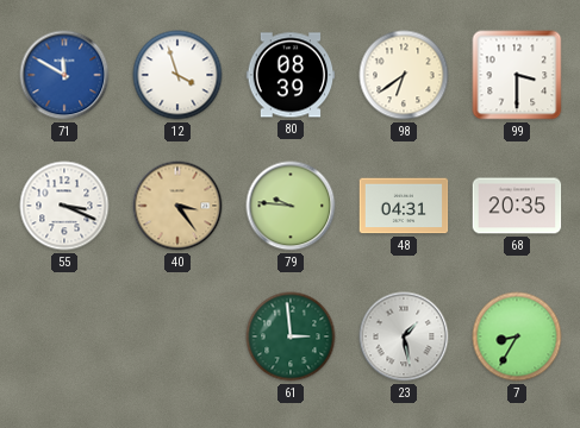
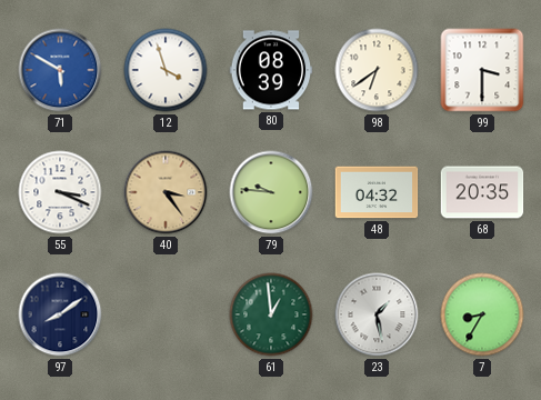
71: 11:50 -> 5:50
48: 04:31 -> 04:32
97: none -> 8:09
61: 2:59 -> 12:59
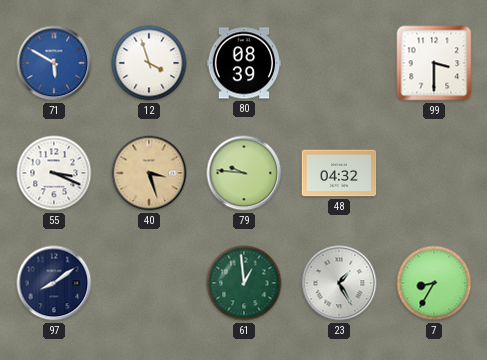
98: 6:39 -> none
40: 3:24 -> 3:27
68: 20:35 -> none
23: 1:28 -> 1:25
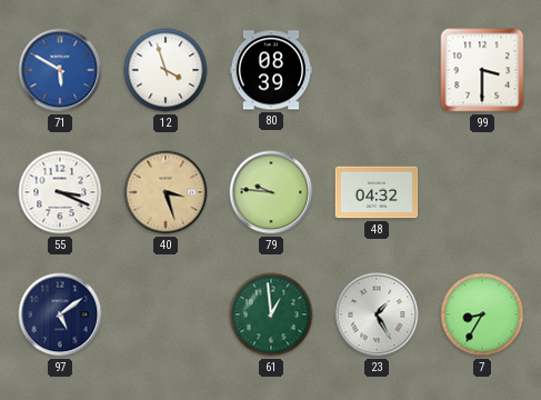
97: 8:09 -> 5:09
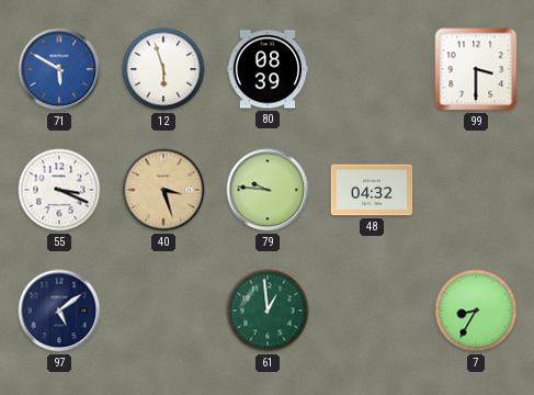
12: 3:57 -> 5:57
23: 1:25 -> none
